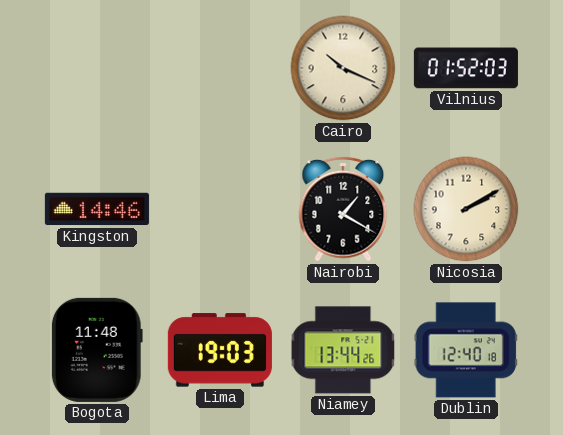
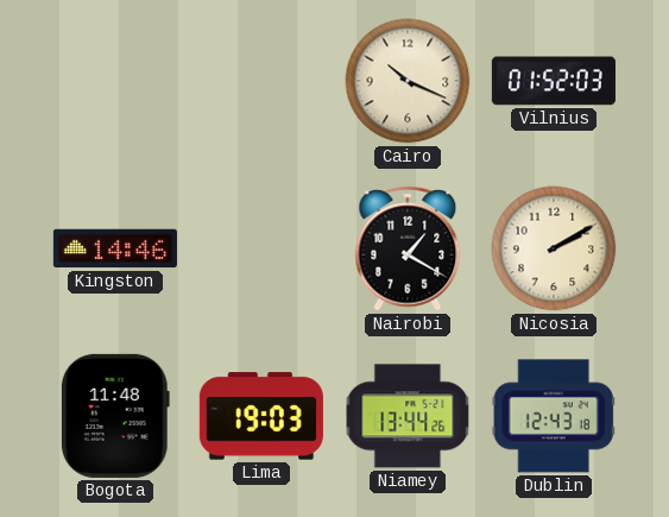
Dublin: 12:40 -> 12:43
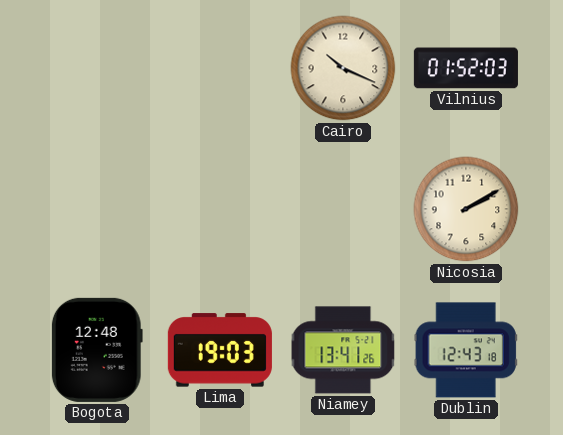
Kingston: 14:46 -> none
Nairobi: 1:20 -> none
Bogota: 11:48 -> 12:48
Niamey: 13:44 -> 13:41
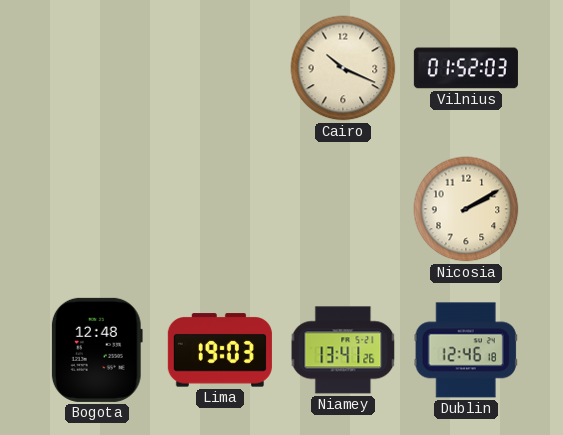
Dublin: 12:43 -> 12:46
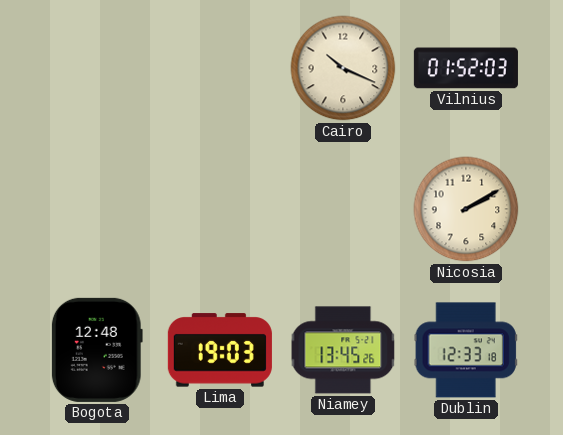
Niamey: 13:41 -> 13:45
Dublin: 12:46 -> 12:33
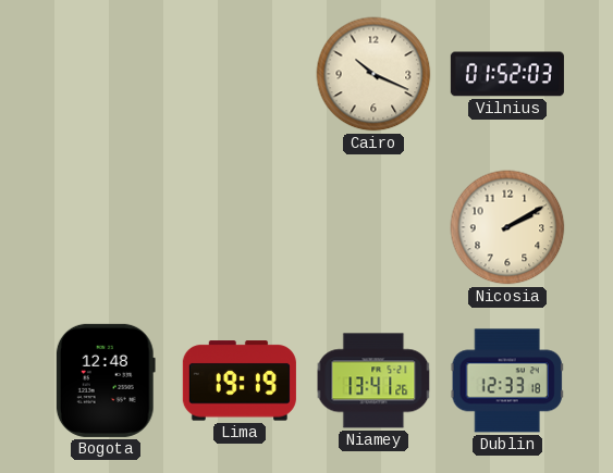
Lima: 19:03 -> 19:19
Niamey: 13:45 -> 13:41
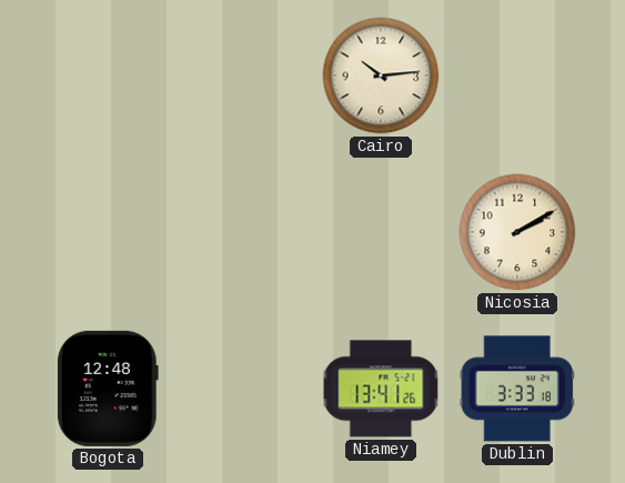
Cairo: 10:19 -> 10:14
Vilnius: 01:52 -> none
Lima: 19:19 -> none
Dublin: 12:33 -> 3:33
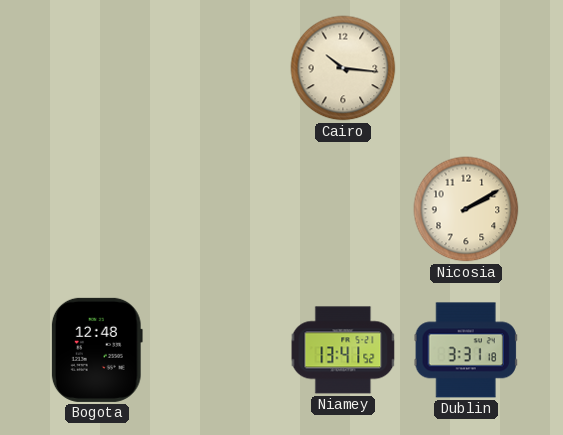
Cairo: 10:14 -> 10:16
Niamey: 13:41:26 -> 13:41:52
Dublin: 3:33 -> 3:31
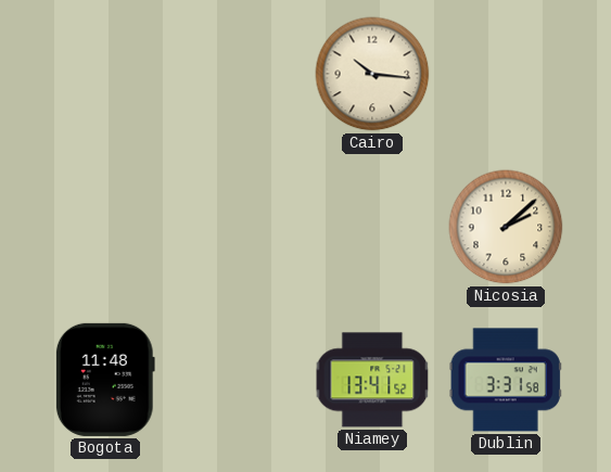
Nicosia: 2:10 -> 2:08
Bogota: 12:48 -> 11:48
Dublin: 3:31:18 -> 3:31:58
